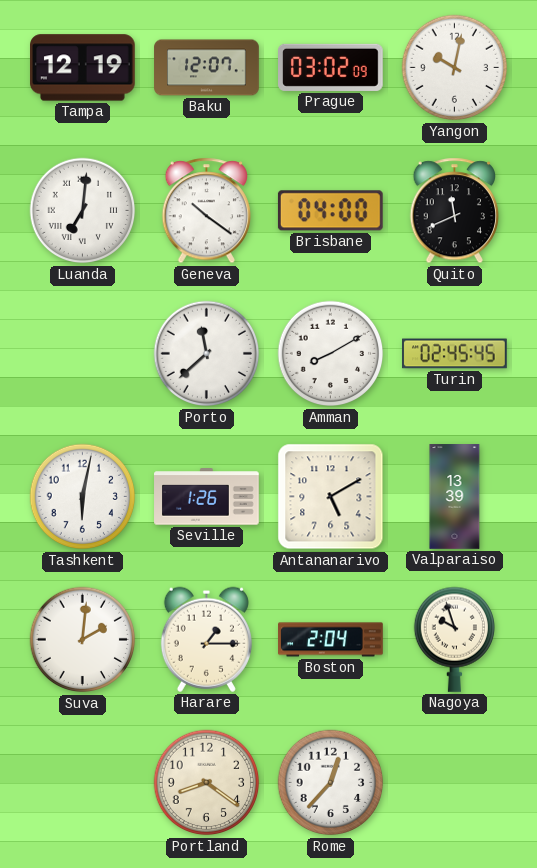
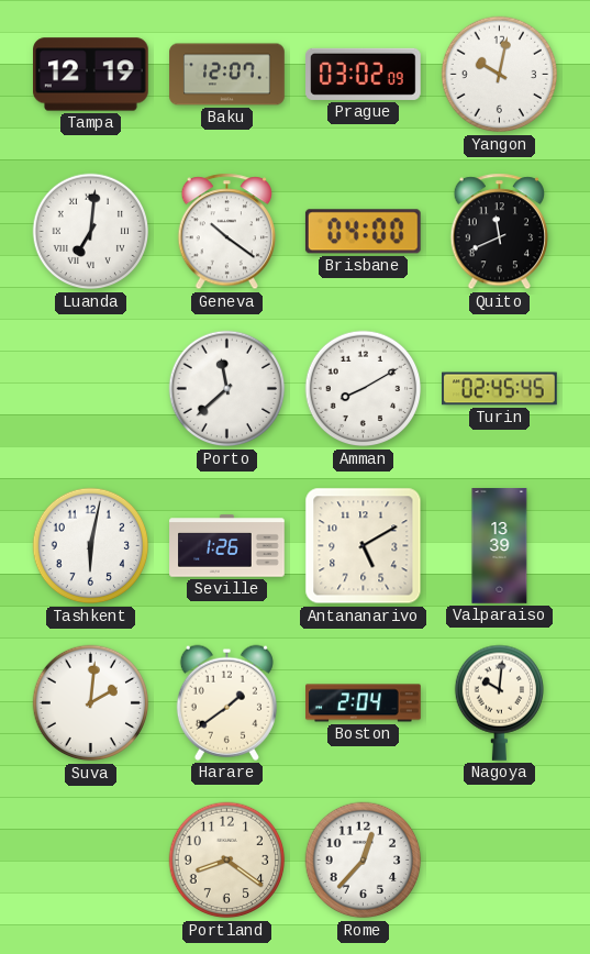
Harare: 1:15 -> 1:39
Nagoya: 9:57 -> 10:01
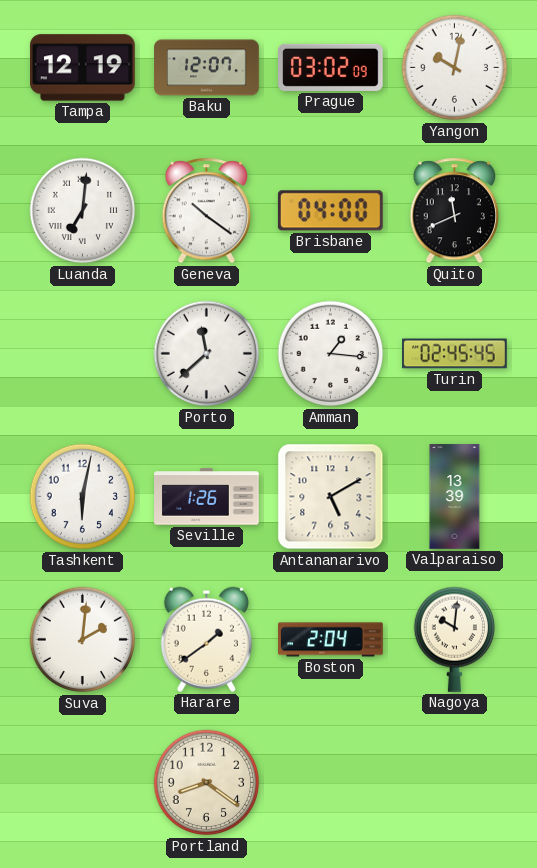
Amman: 8:10 -> 1:16
Rome: 12:37 -> none
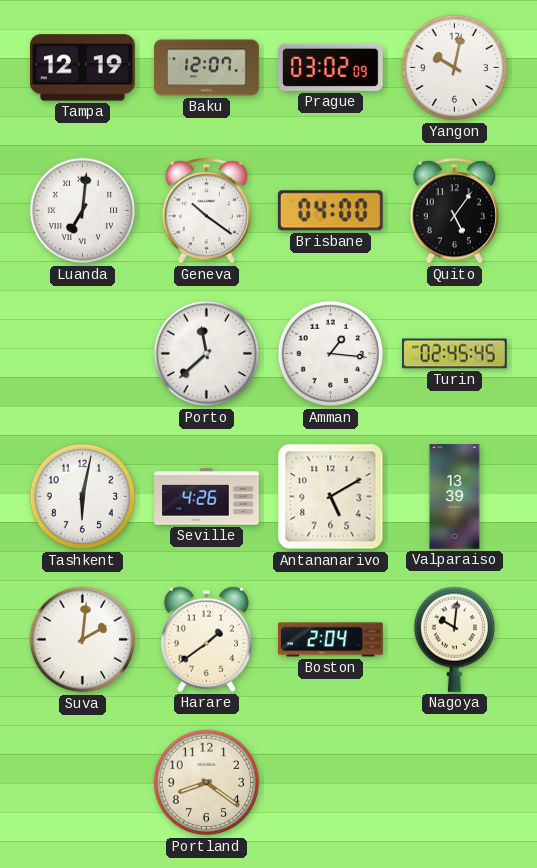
Quito: 11:41 -> 5:06
Seville: 1:26 -> 4:26
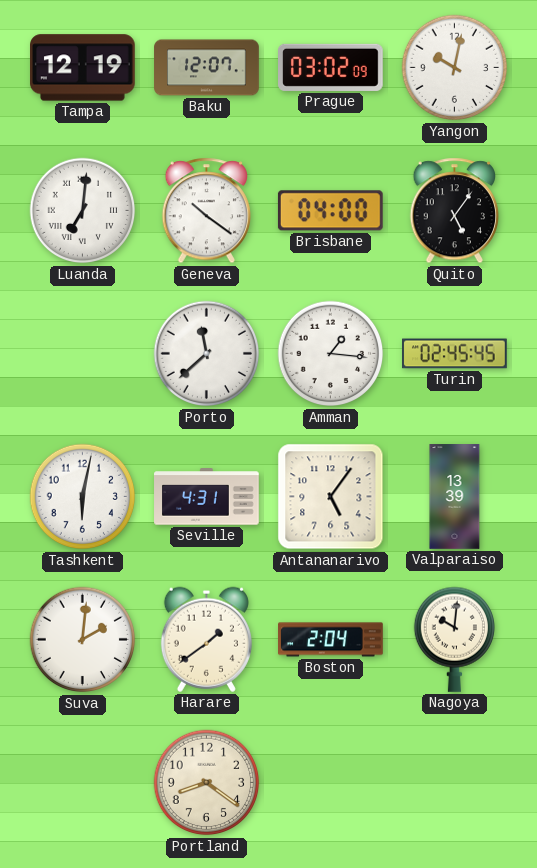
Seville: 4:26 -> 4:31
Antananarivo: 5:10 -> 5:06
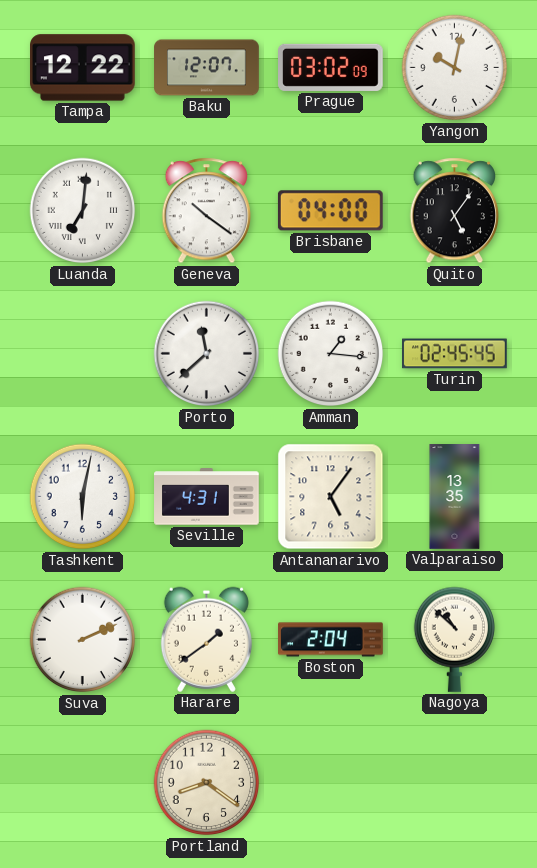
Tampa: 12:19 -> 12:22
Valparaiso: 13:39 -> 13:35
Suva: 2:01 -> 2:11
Nagoya: 10:01 -> 10:52
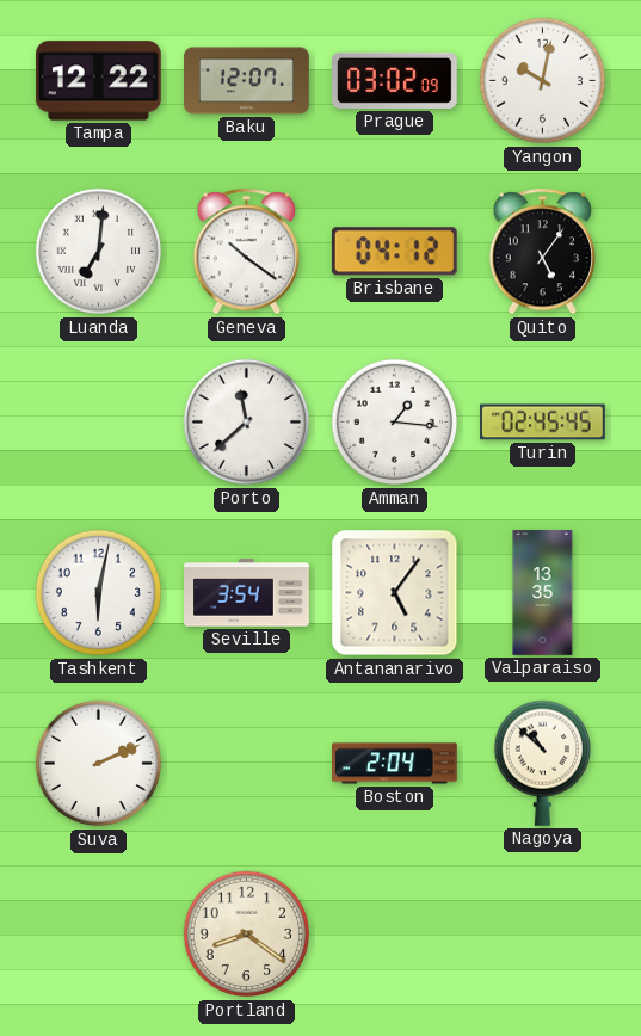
Brisbane: 04:00 -> 04:12
Seville: 4:31 -> 3:54
Harare: 1:39 -> none
